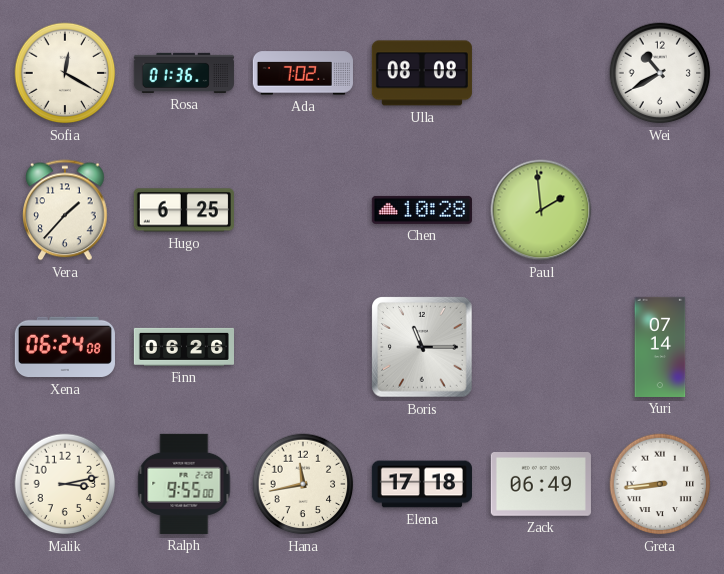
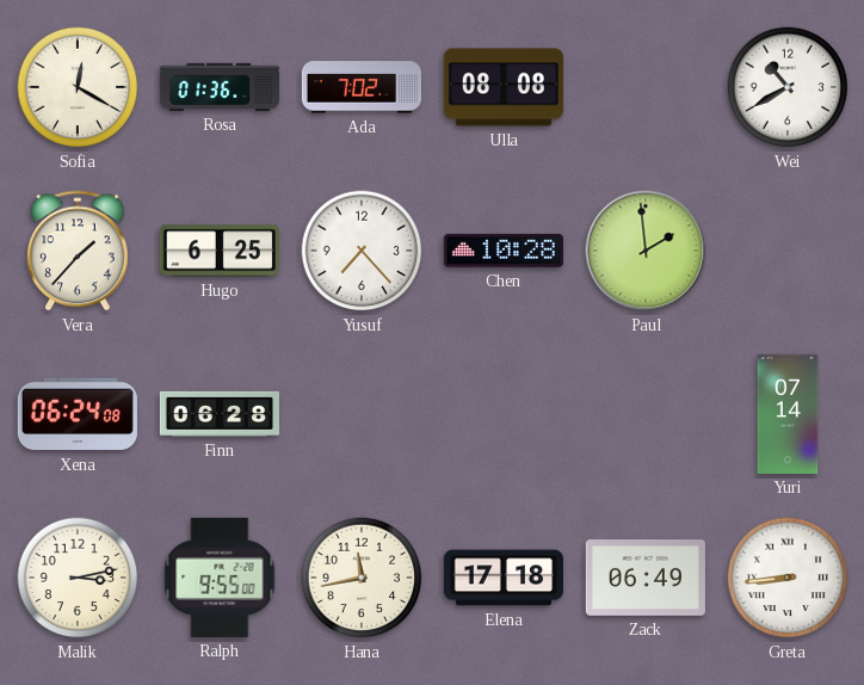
Yusuf: none -> 7:23
Finn: 06:26 -> 06:28
Boris: 11:15 -> none
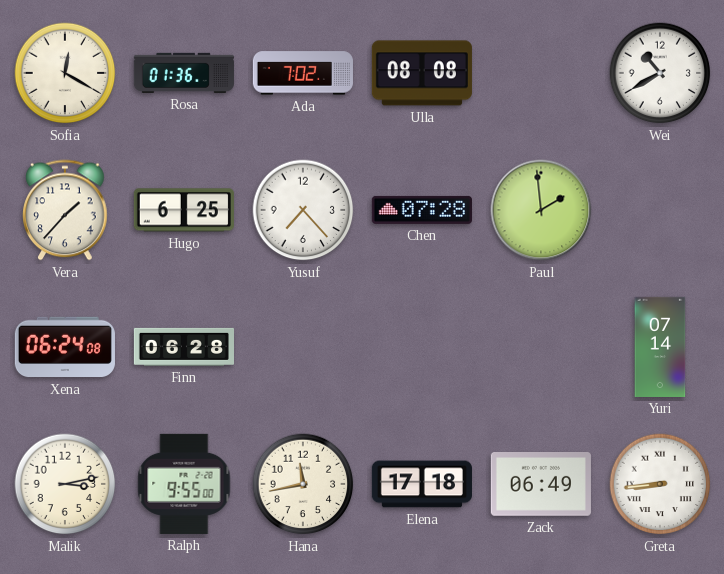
Chen: 10:28 -> 07:28
